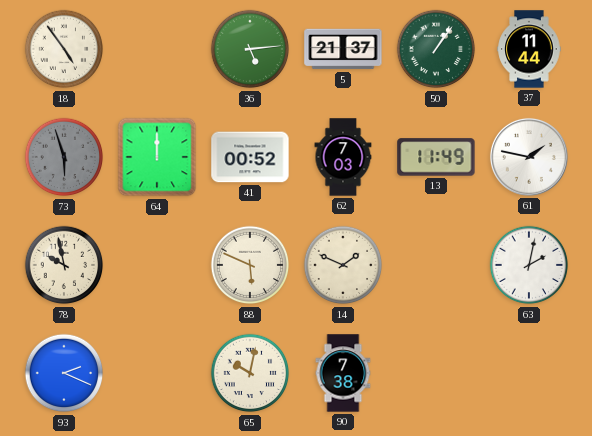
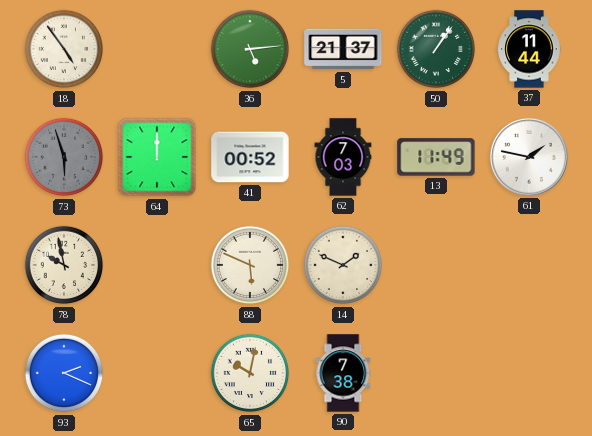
63: 2:02 -> none
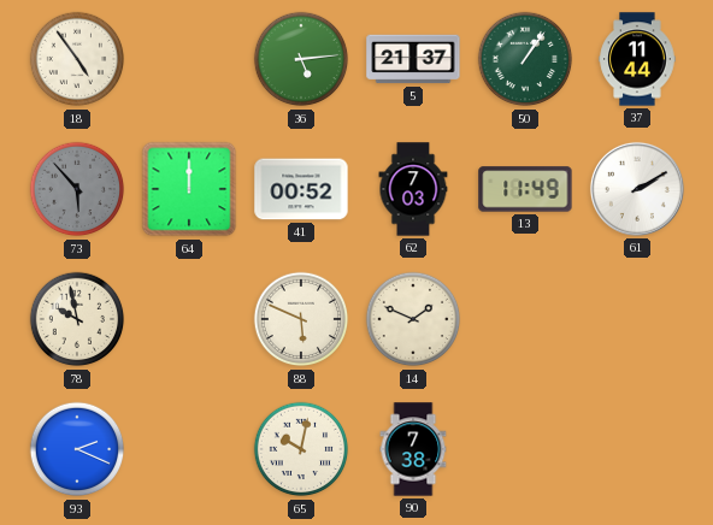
73: 5:57 -> 5:53
61: 1:47 -> 2:10
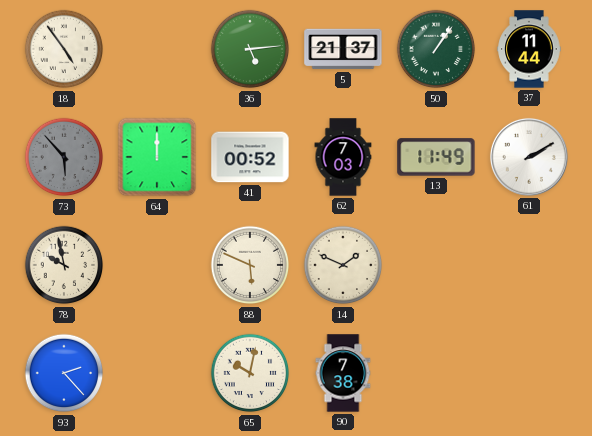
93: 2:19 -> 2:23
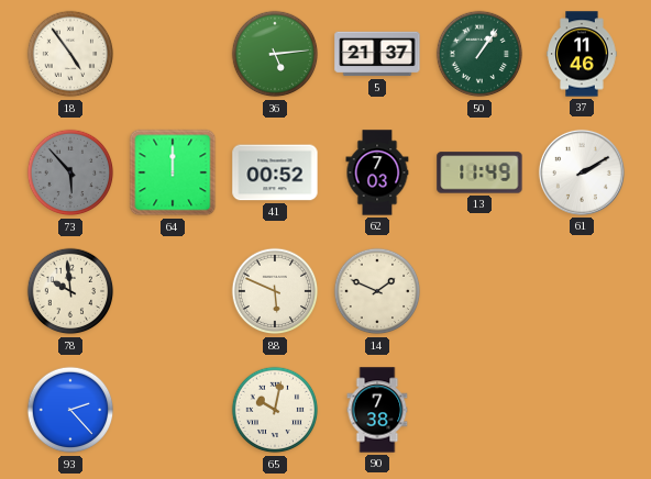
37: 11:44 -> 11:46
78: 9:58 -> 9:59
